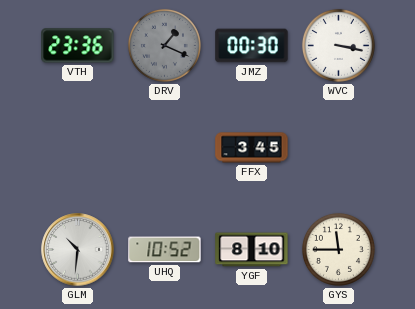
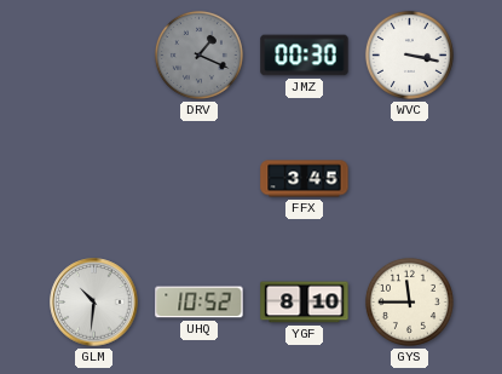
VTH: 23:36 -> none
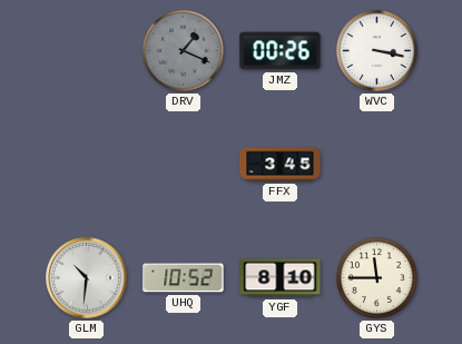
JMZ: 00:30 -> 00:26
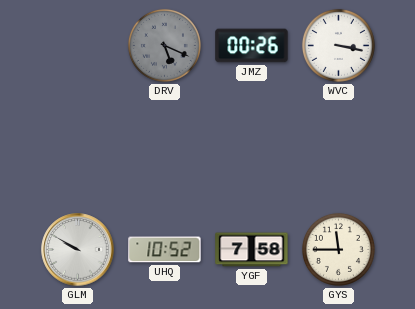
DRV: 1:19 -> 5:19
FFX: 3:45 -> none
GLM: 10:31 -> 9:50
YGF: 8:10 -> 7:58
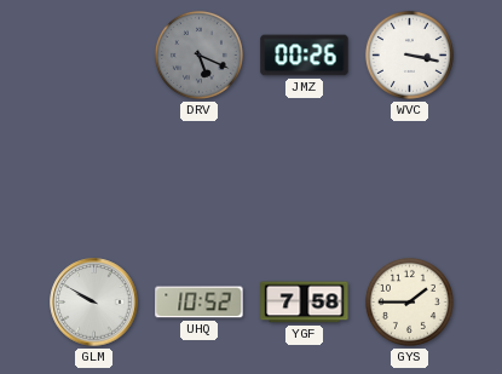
GYS: 11:45 -> 1:45
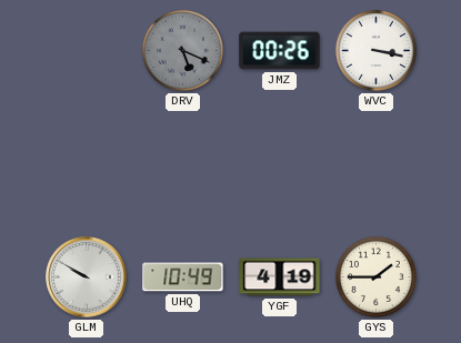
UHQ: 10:52 -> 10:49
YGF: 7:58 -> 4:19
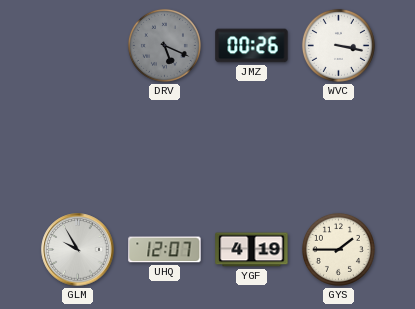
GLM: 9:50 -> 9:55
UHQ: 10:49 -> 12:07
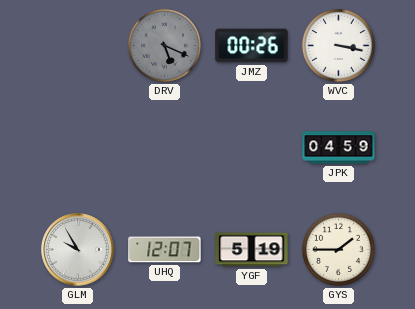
JPK: none -> 04:59
YGF: 4:19 -> 5:19
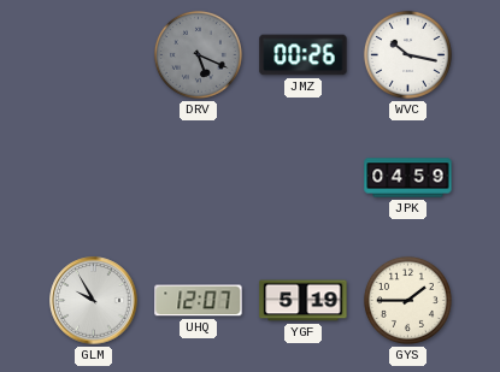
WVC: 3:17 -> 10:17
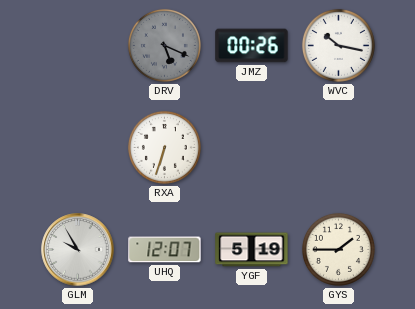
RXA: none -> 6:33
JPK: 04:59 -> none
